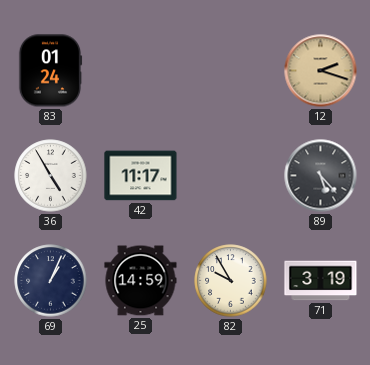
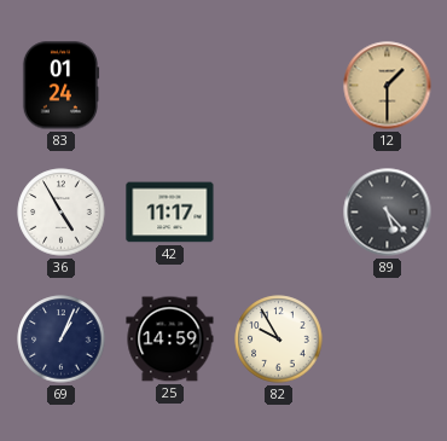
12: 2:18 -> 1:30
71: 3:19 -> none
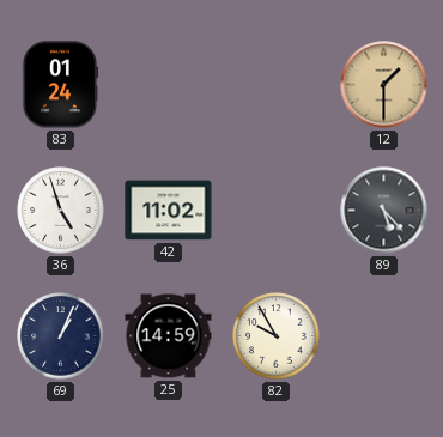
36: 4:55 -> 4:57
42: 11:17 -> 11:02
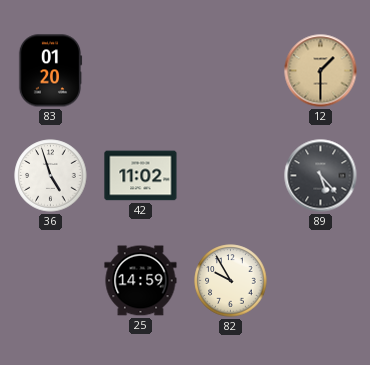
83: 01:24 -> 01:20
69: 1:04 -> none
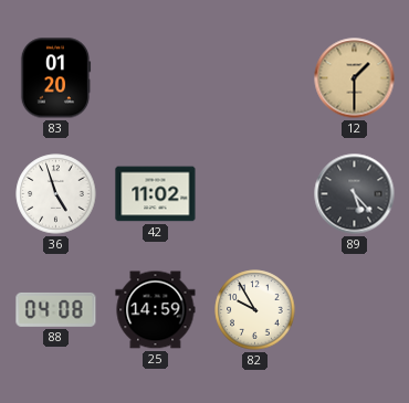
88: none -> 04:08
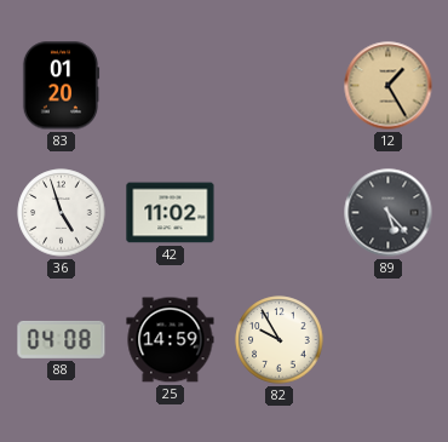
12: 1:30 -> 1:25
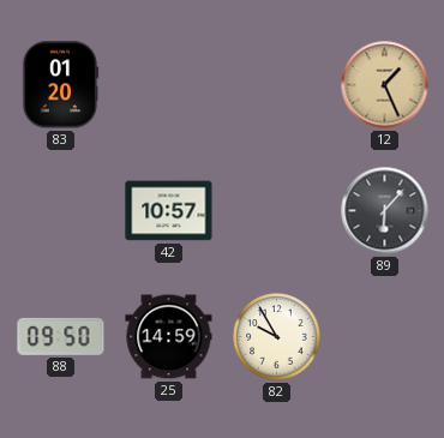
12: 1:25 -> 1:26
36: 4:57 -> none
42: 11:02 -> 10:57
89: 5:23 -> 6:07
88: 04:08 -> 09:50
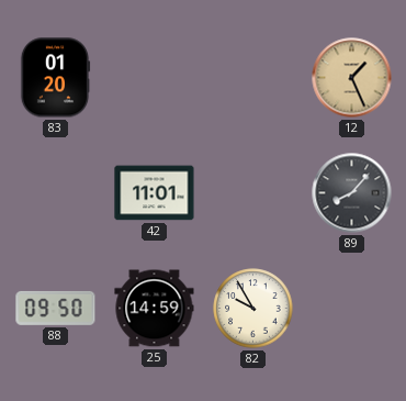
42: 10:57 -> 11:01
89: 6:07 -> 8:07
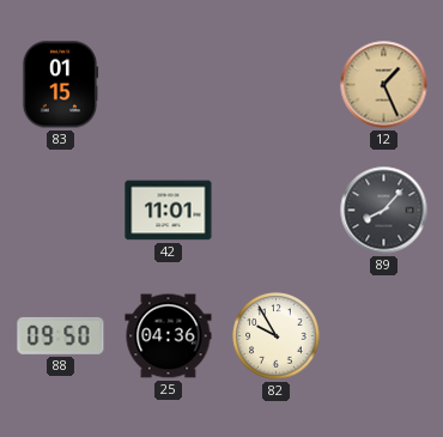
83: 01:20 -> 01:15
25: 14:59 -> 04:36
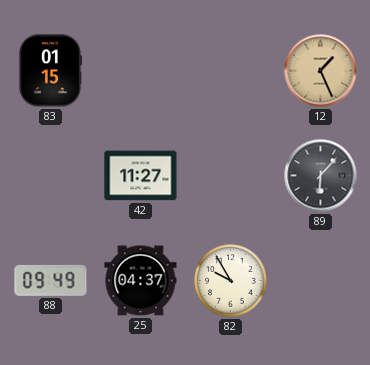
42: 11:01 -> 11:27
89: 8:07 -> 6:07
88: 09:50 -> 09:49
25: 04:36 -> 04:37
